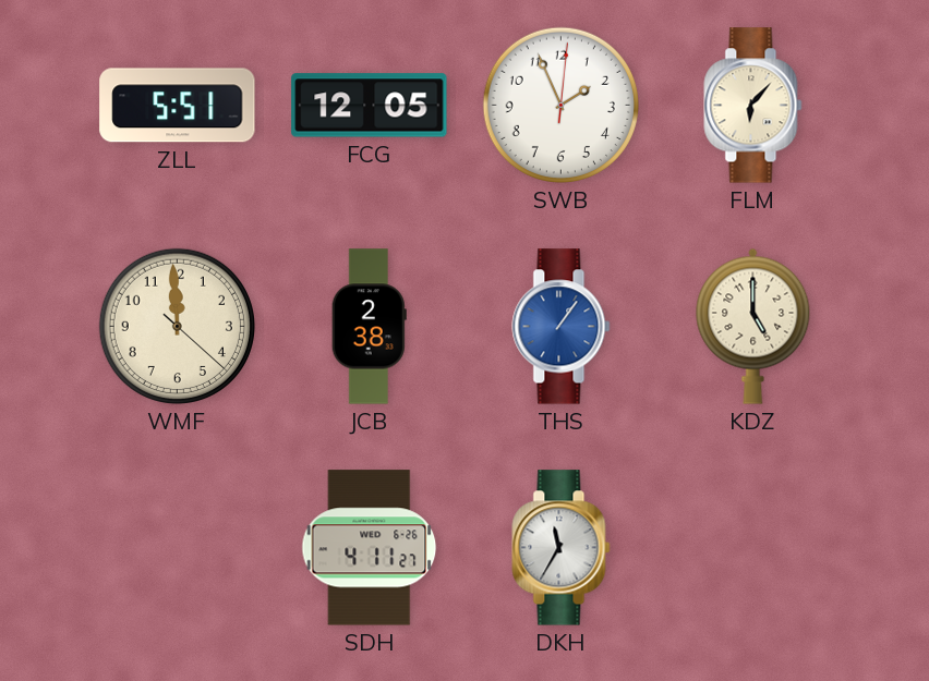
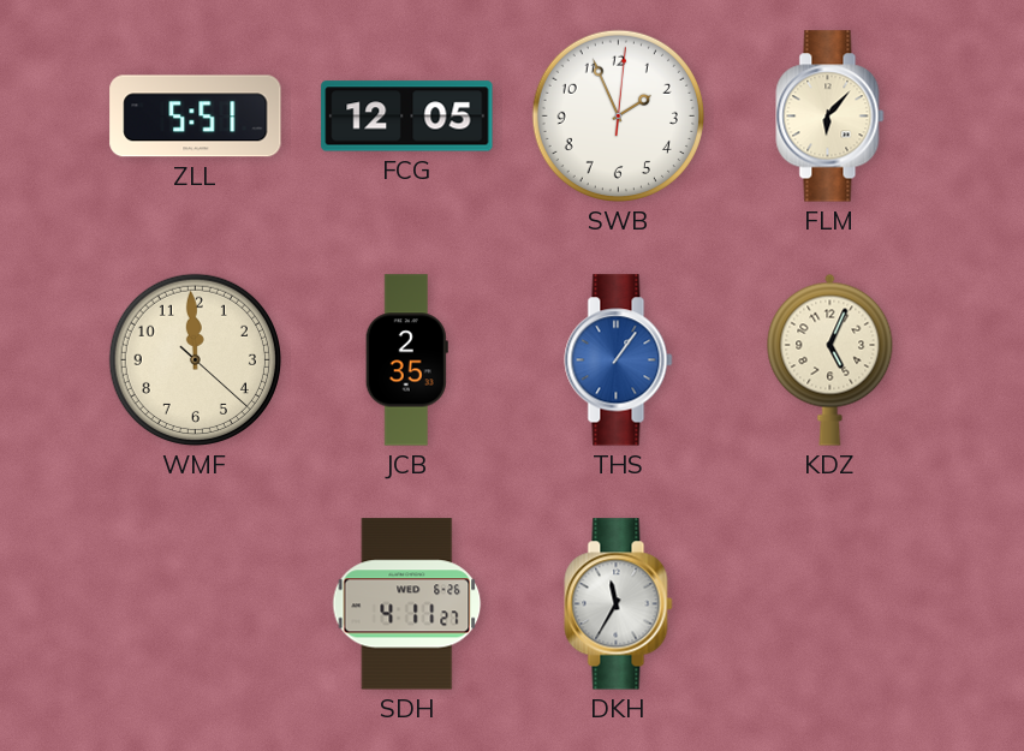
JCB: 2:38 -> 2:35
KDZ: 5:00 -> 5:04
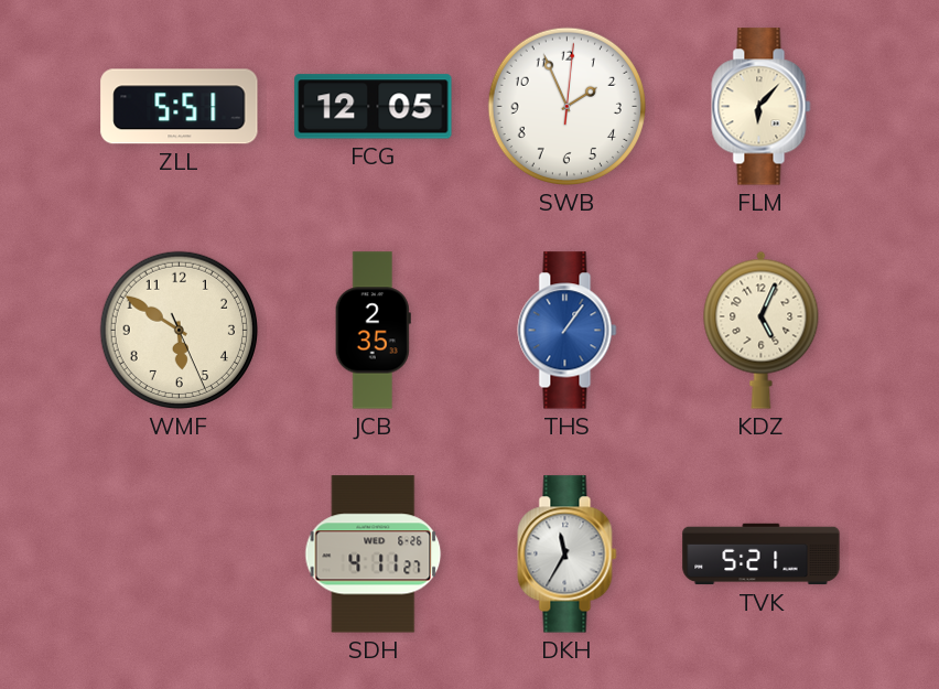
WMF: 11:59 -> 5:50
TVK: none -> 5:21
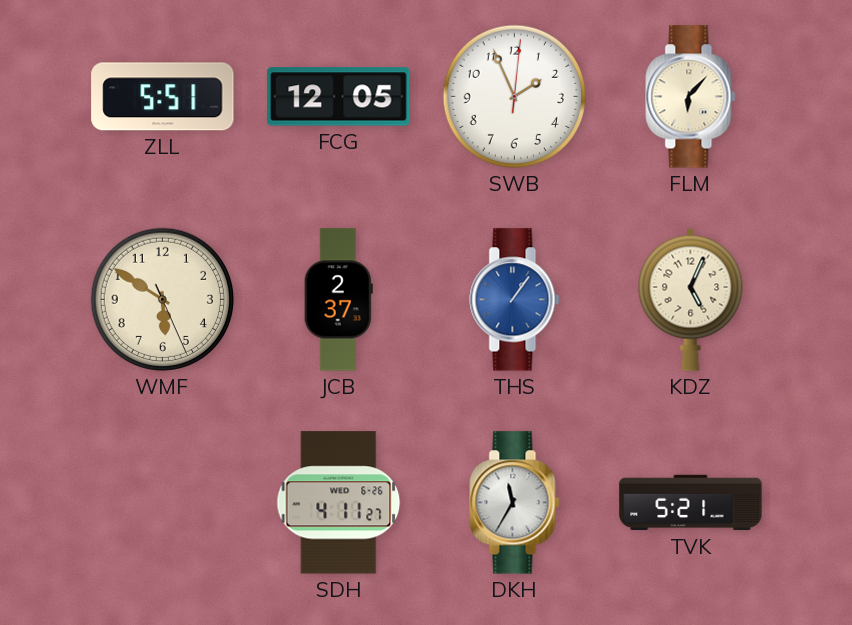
JCB: 2:35 -> 2:37
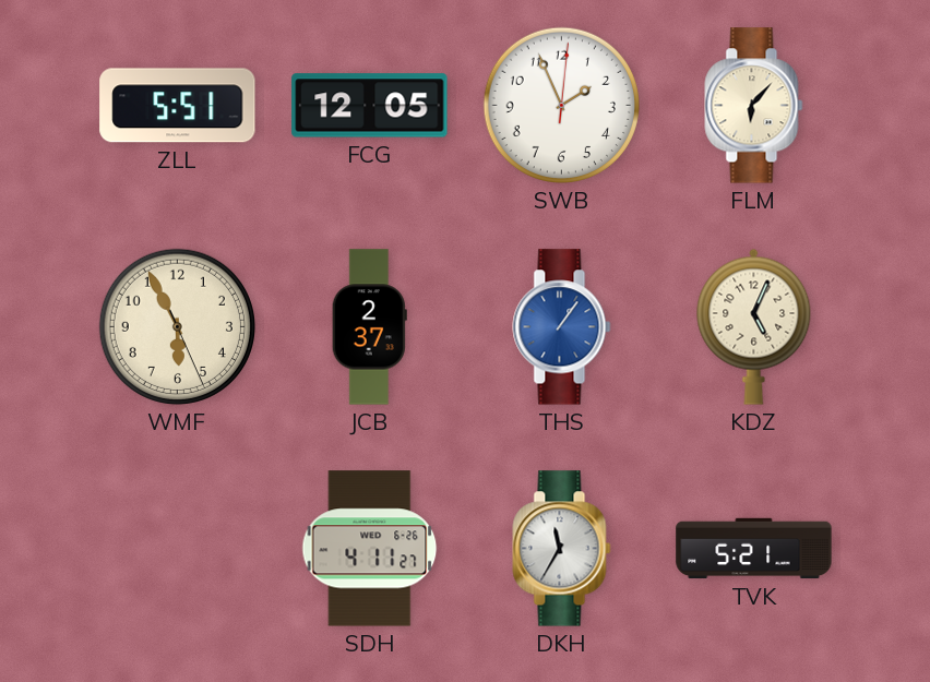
WMF: 5:50 -> 5:55
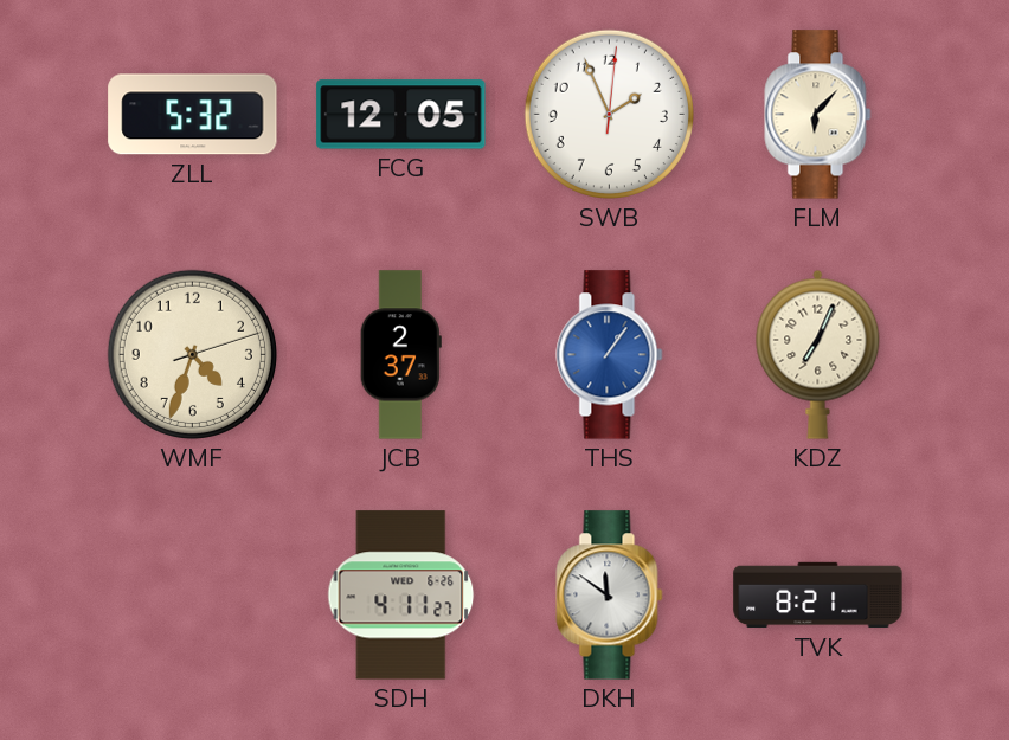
ZLL: 5:51 -> 5:32
WMF: 5:55 -> 4:33
KDZ: 5:04 -> 7:04
DKH: 11:35 -> 11:51
TVK: 5:21 -> 8:21
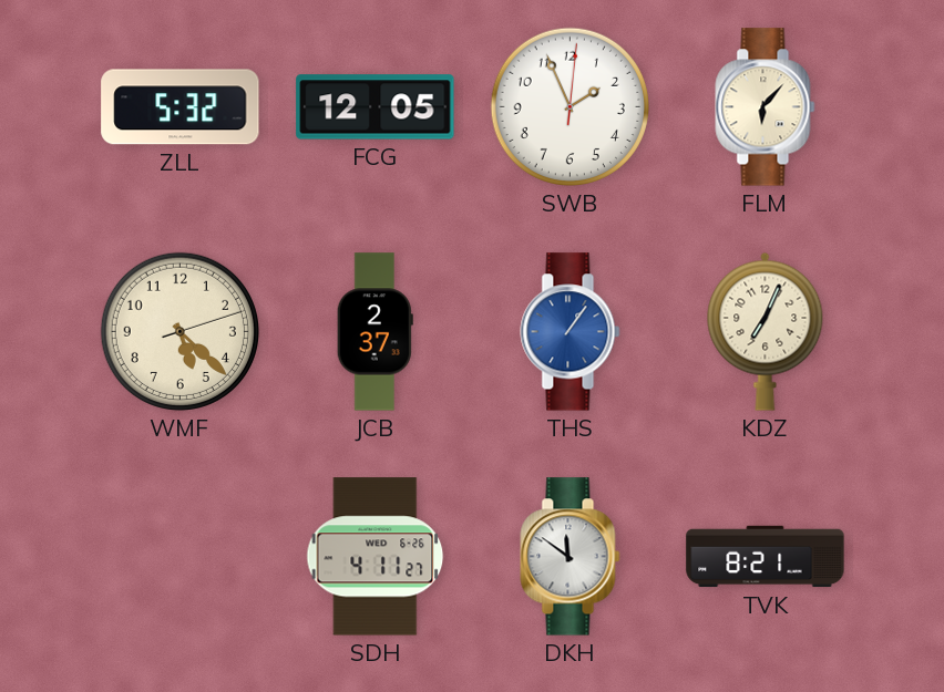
WMF: 4:33 -> 5:22
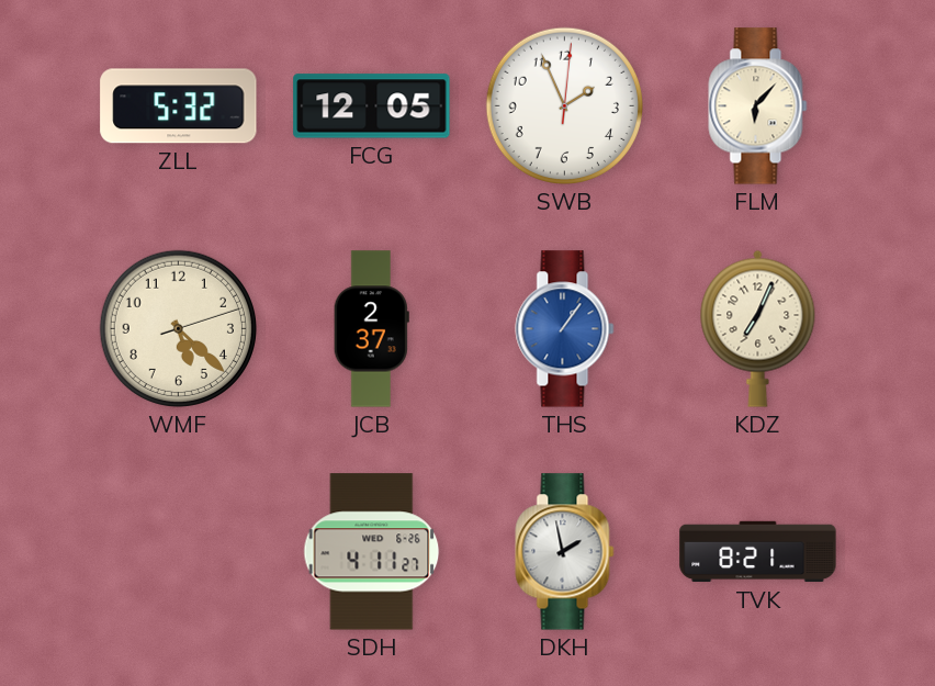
DKH: 11:51 -> 1:58
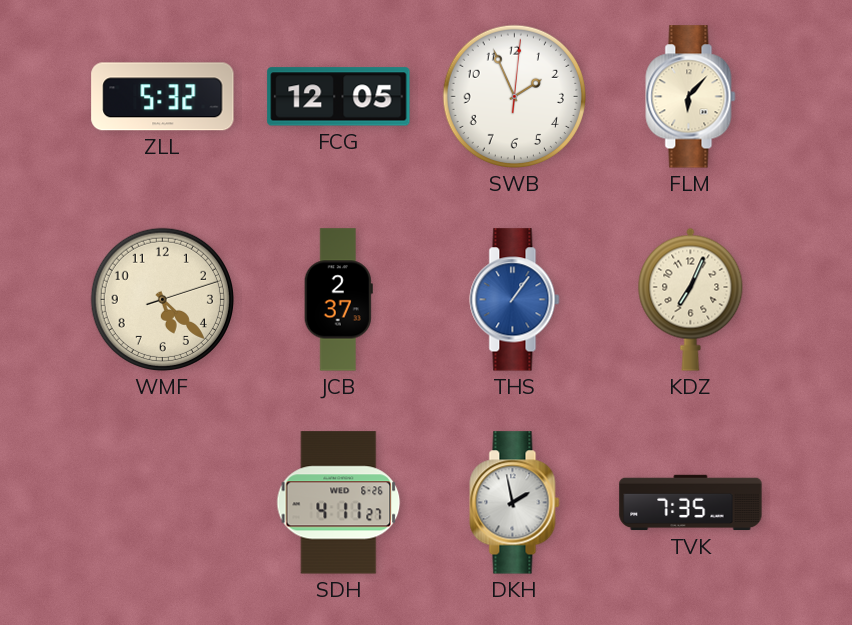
TVK: 8:21 -> 7:35
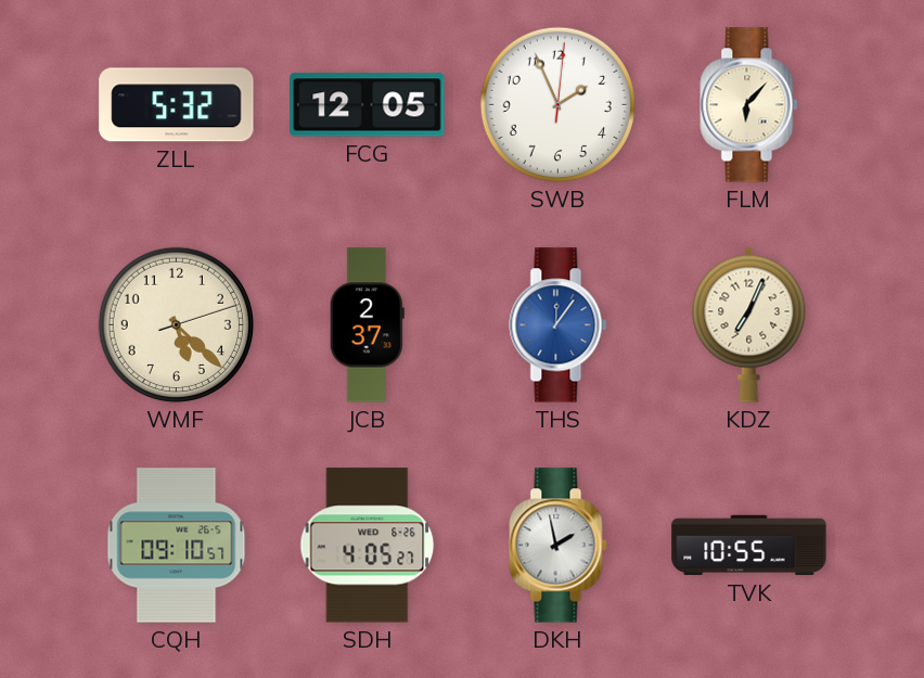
THS: 1:06 -> 12:06
CQH: none -> 09:10
SDH: 4:11 -> 4:05
TVK: 7:35 -> 10:55
